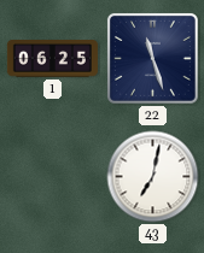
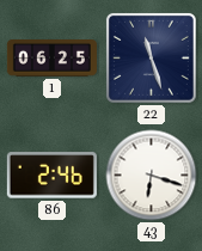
86: none -> 2:46
43: 7:02 -> 6:18
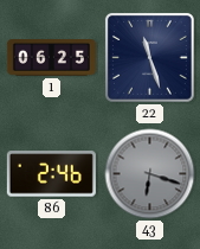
43 dial: white -> grey
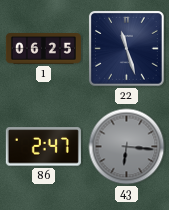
86: 2:46 -> 2:47
43: 6:18 -> 6:16
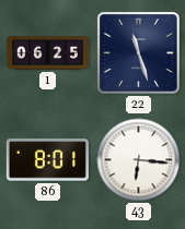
86: 2:47 -> 8:01
43 dial: grey -> white
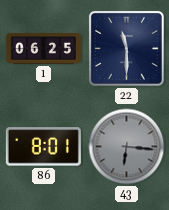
22: 11:27 -> 11:30
43 dial: white -> grey
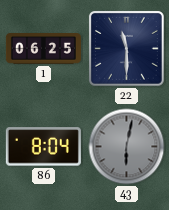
86: 8:01 -> 8:04
43: 6:16 -> 6:02
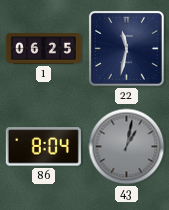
22: 11:30 -> 11:32
43: 6:02 -> 1:02
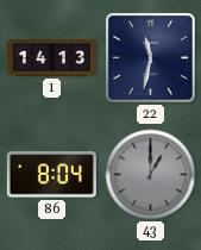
1: 06:25 -> 14:13
43: 1:02 -> 1:00
